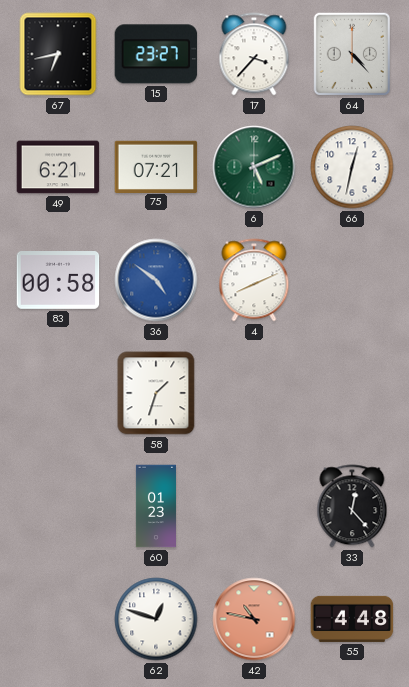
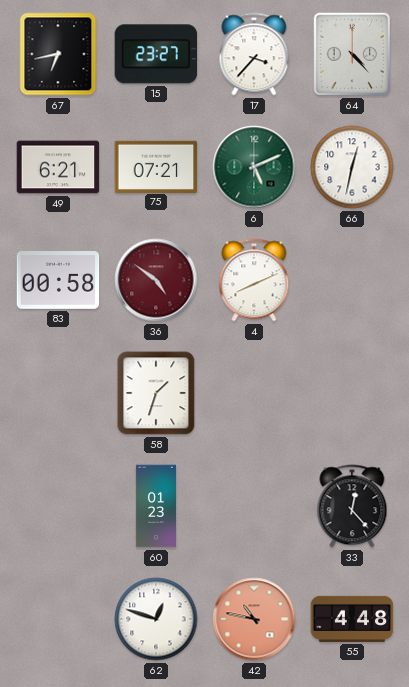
36 dial: blue -> burgundy
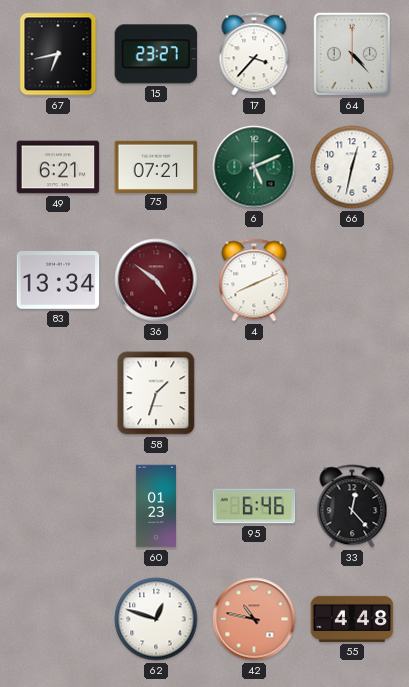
83: 00:58 -> 13:34
95: none -> 6:46
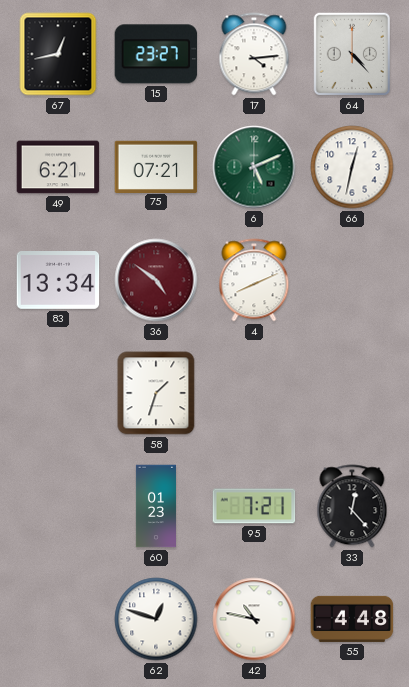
67: 6:43 -> 12:43
17: 3:37 -> 4:14
95: 6:46 -> 7:21
42 dial: salmon -> white
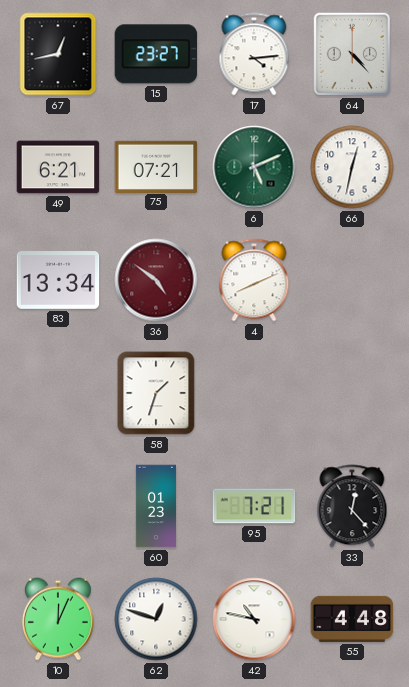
10: none -> 12:04
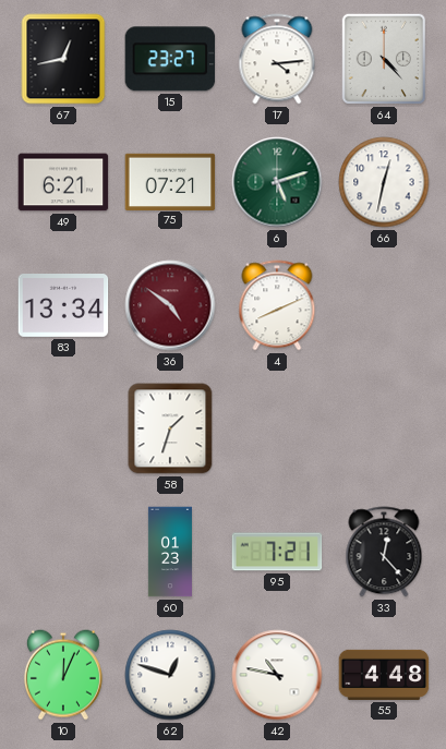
6: 5:11 -> 5:12
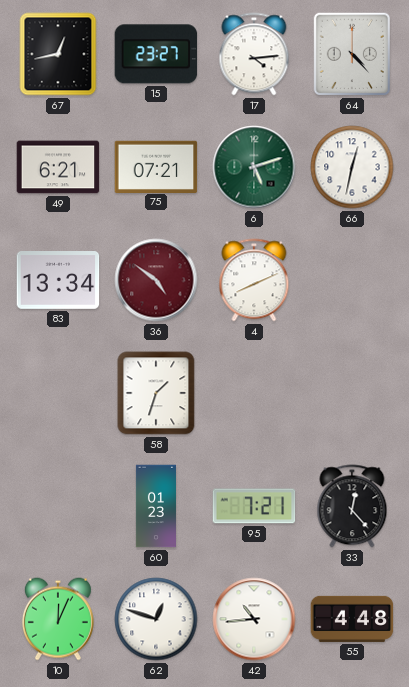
42: 10:47 -> 10:44
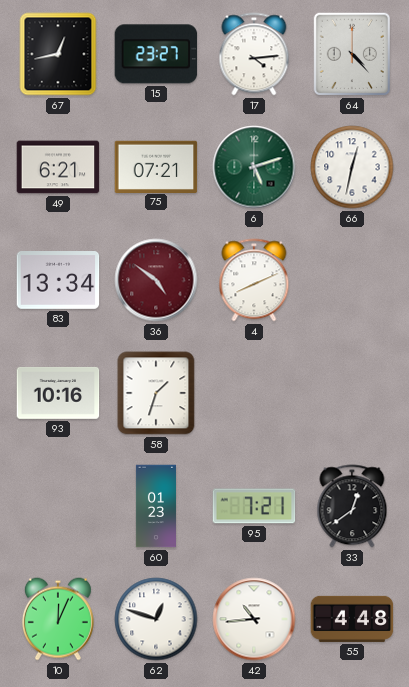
93: none -> 10:16
33: 12:23 -> 12:39
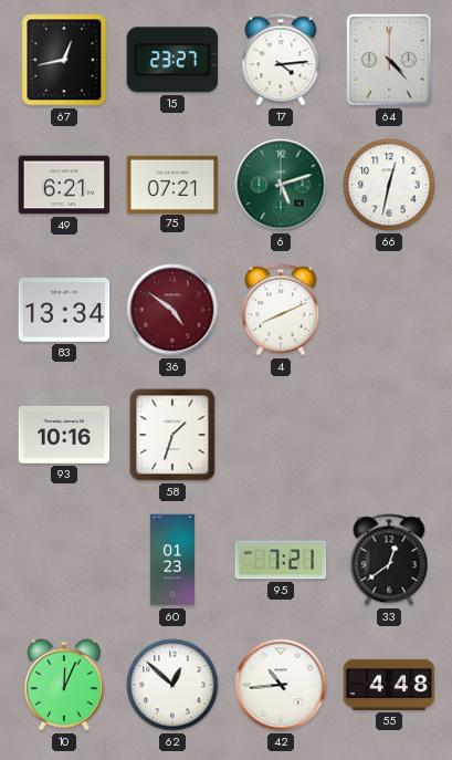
62: 12:48 -> 12:52
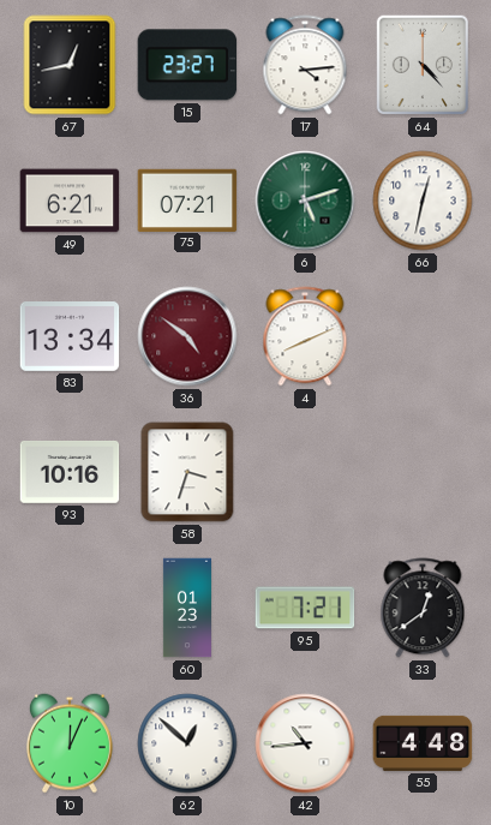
58: 1:33 -> 3:33
